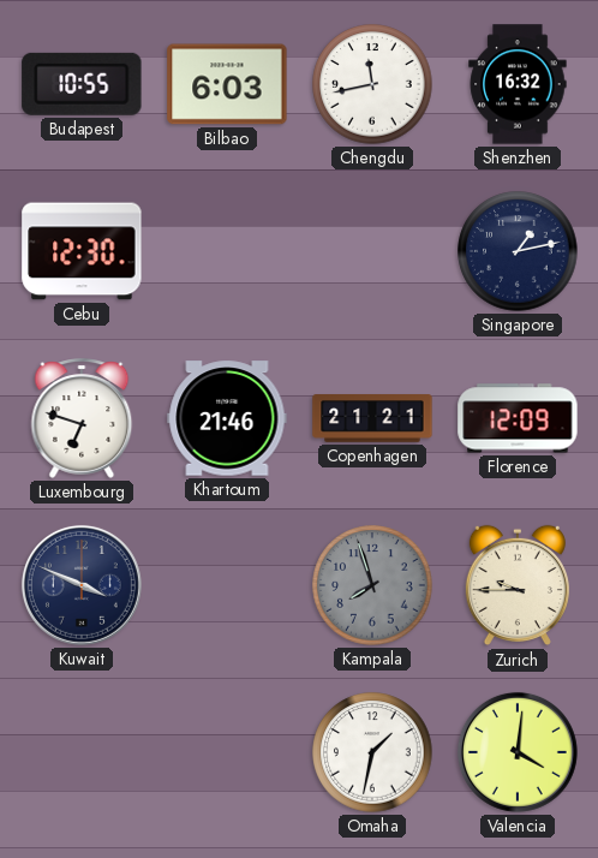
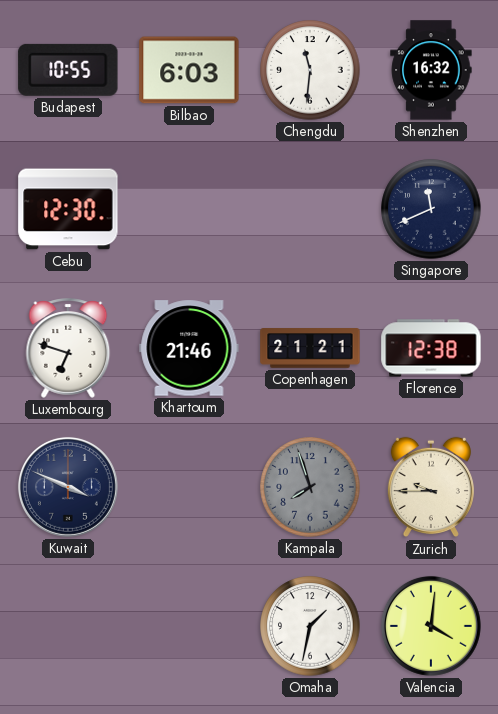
Chengdu: 11:43 -> 11:31
Singapore: 1:13 -> 11:41
Florence: 12:09 -> 12:38
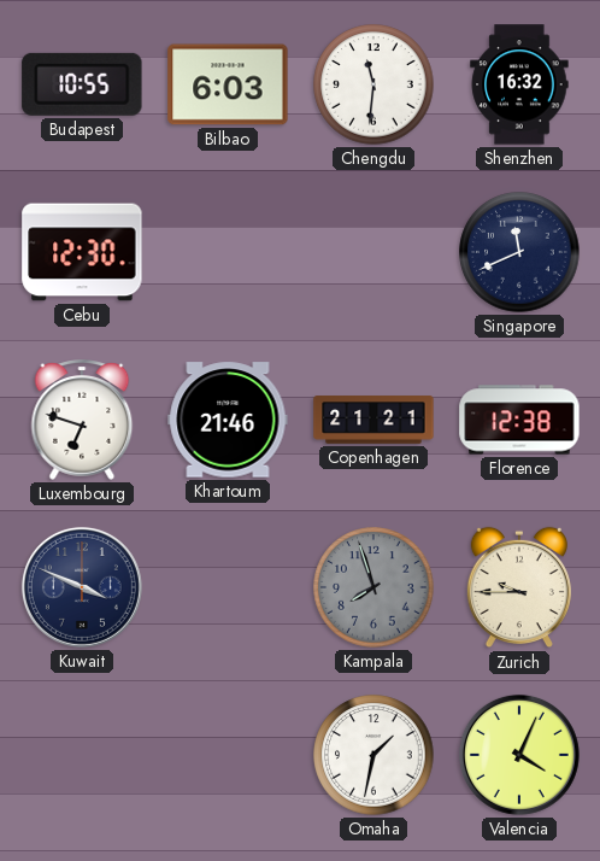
Valencia: 4:01 -> 4:04
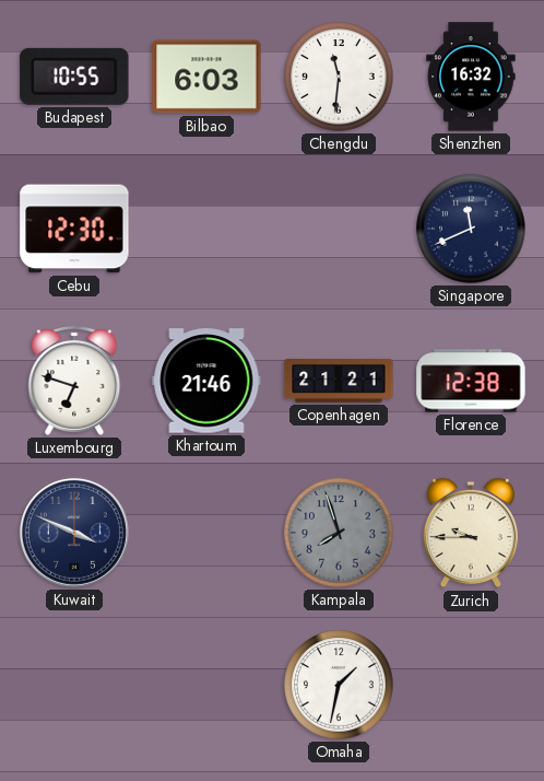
Valencia: 4:04 -> none
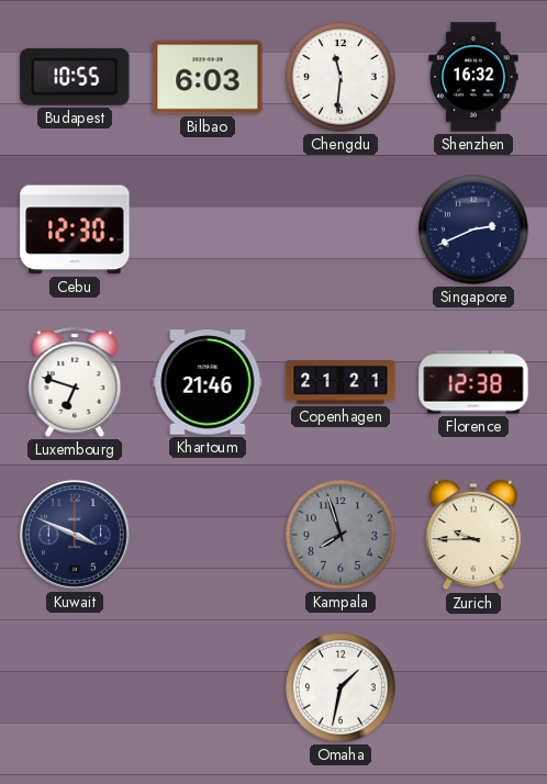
Singapore: 11:41 -> 2:41
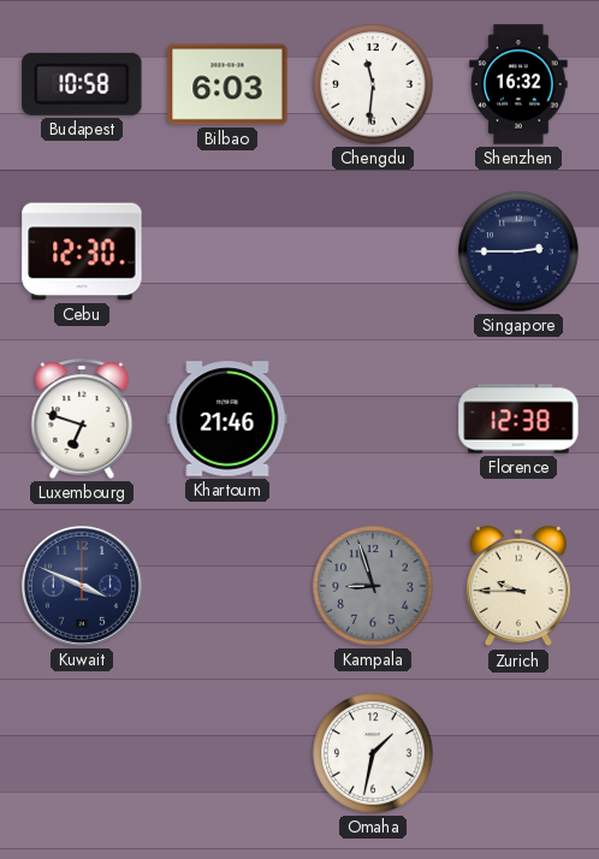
Budapest: 10:55 -> 10:58
Singapore: 2:41 -> 2:45
Copenhagen: 21:21 -> none
Kampala: 7:57 -> 8:57
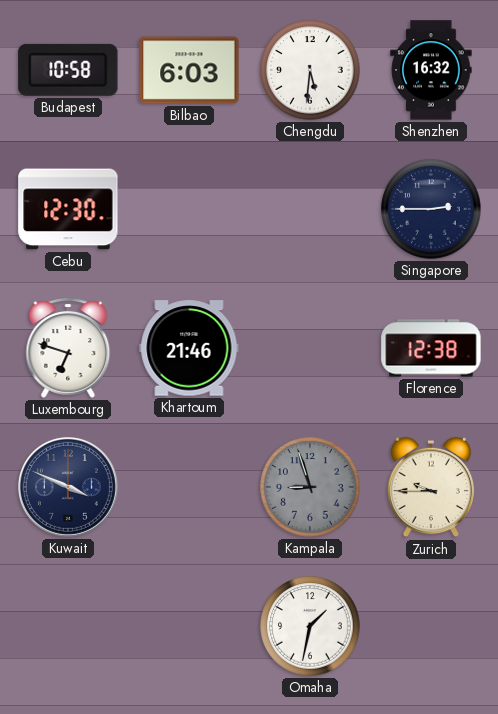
Chengdu: 11:31 -> 5:31
